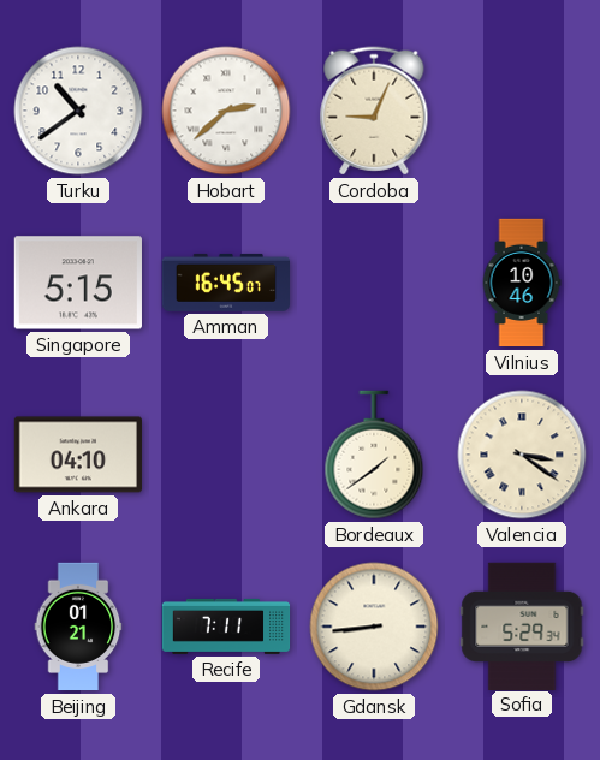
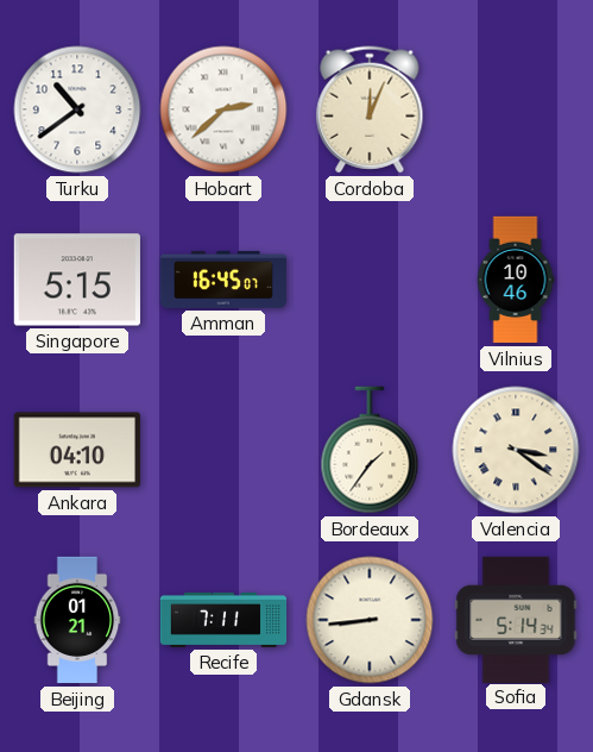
Cordoba: 9:04 -> 12:04
Bordeaux: 1:39 -> 1:36
Sofia: 5:29 -> 5:14
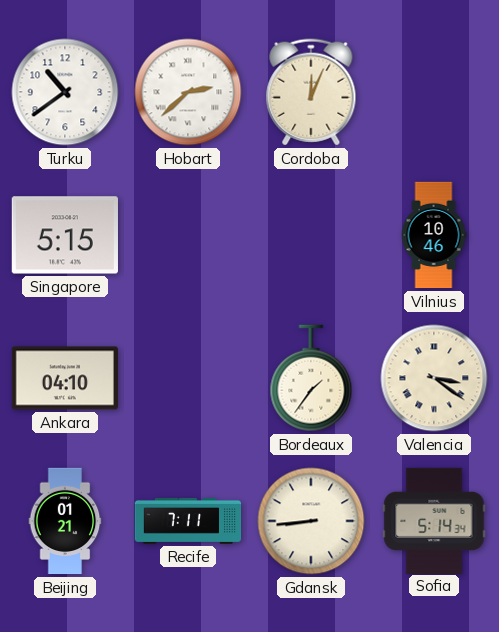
Amman: 16:45 -> none
